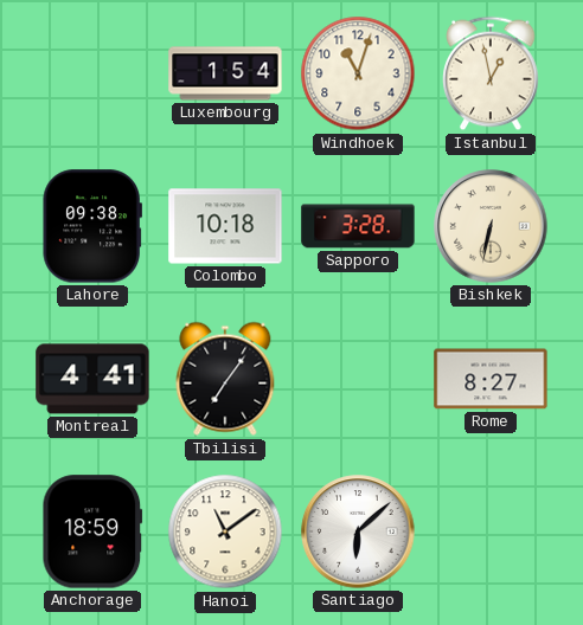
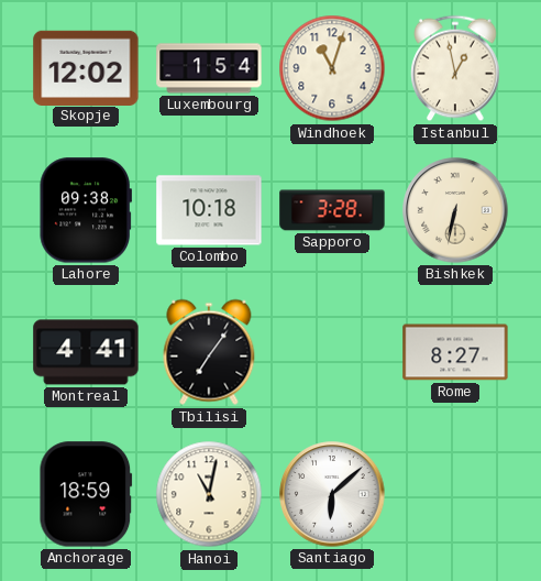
Skopje: none -> 12:02
Hanoi: 11:09 -> 11:02
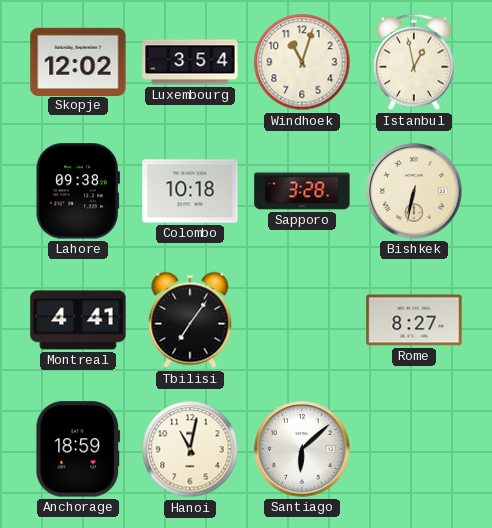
Luxembourg: 1:54 -> 3:54
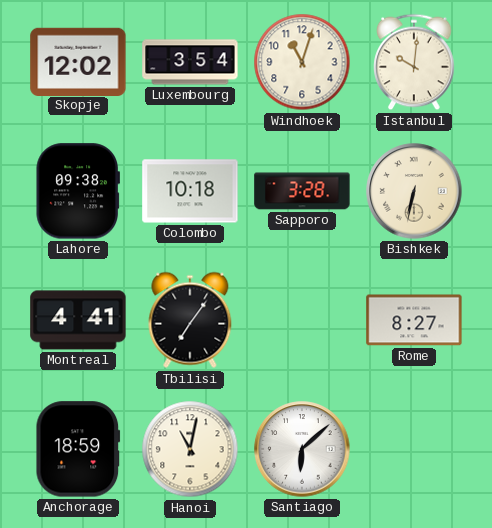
Istanbul: 12:58 -> 10:01
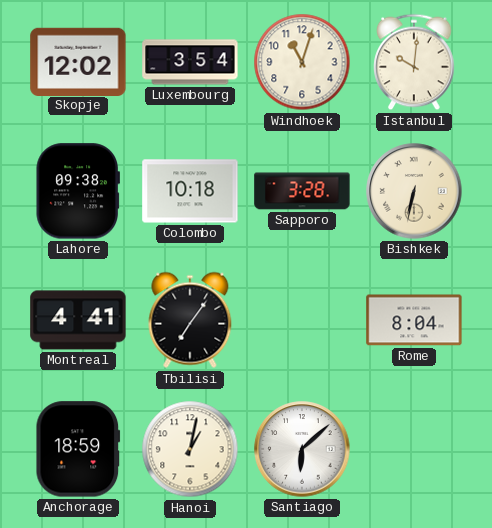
Rome: 8:27 -> 8:04
Hanoi: 11:02 -> 1:02
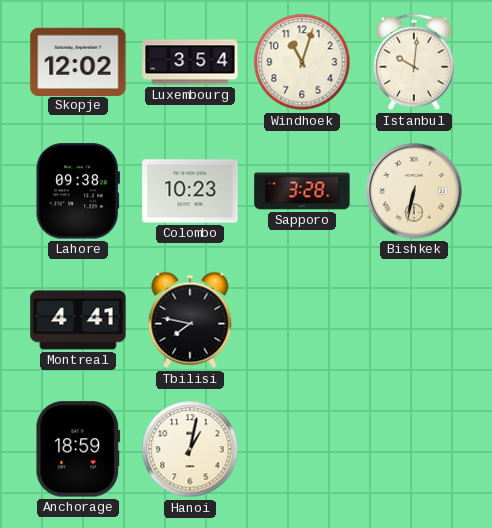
Colombo: 10:18 -> 10:23
Tbilisi: 7:06 -> 7:47
Rome: 8:04 -> none
Santiago: 6:08 -> none
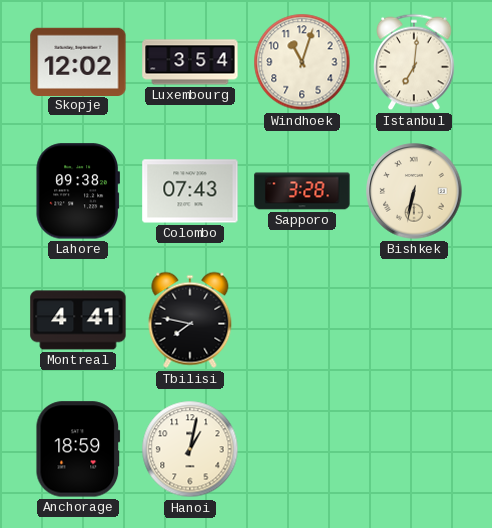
Istanbul: 10:01 -> 7:01
Colombo: 10:23 -> 07:43
